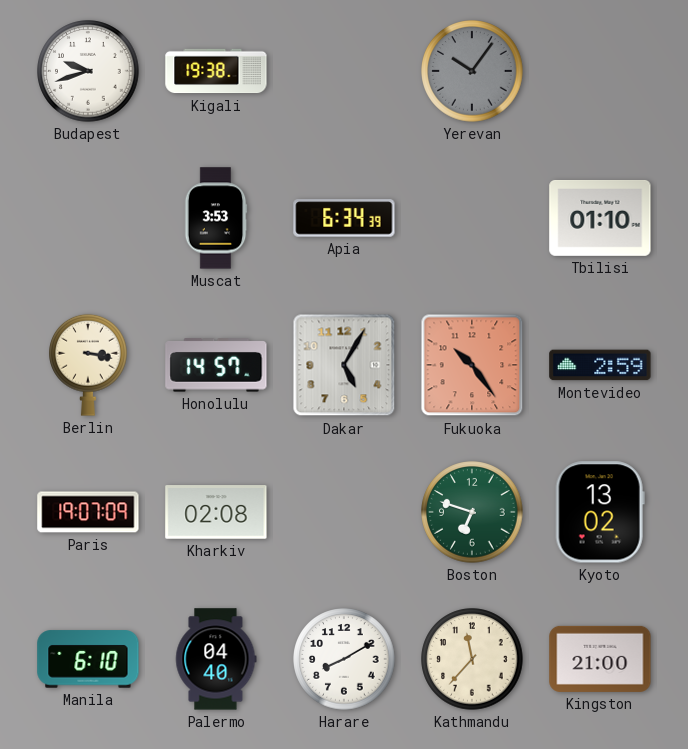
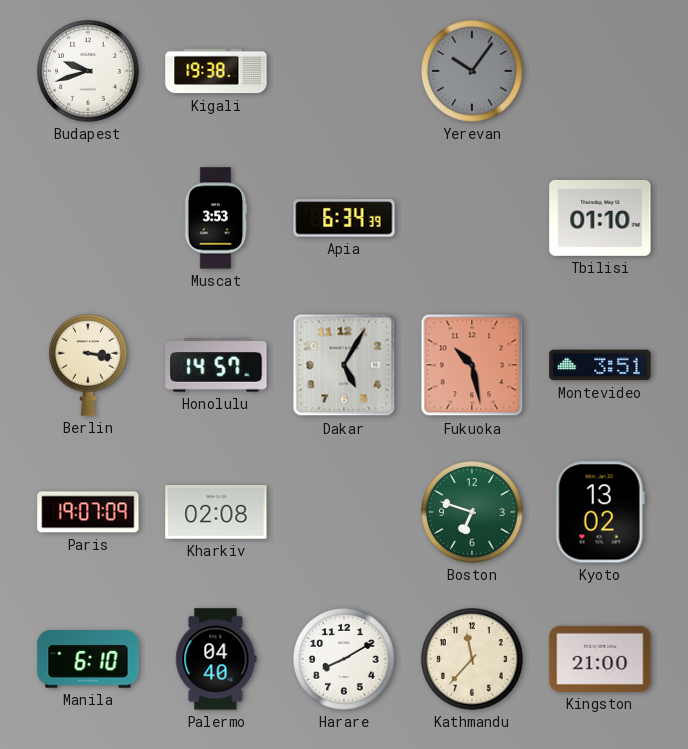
Fukuoka: 10:24 -> 10:28
Montevideo: 2:59 -> 3:51
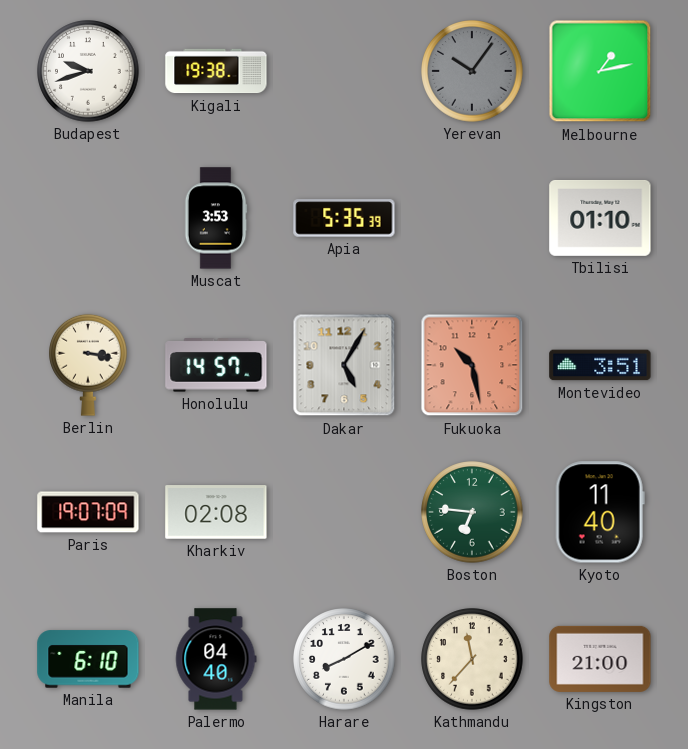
Melbourne: none -> 1:13
Apia: 6:34 -> 5:35
Boston: 6:48 -> 6:46
Kyoto: 13:02 -> 11:40
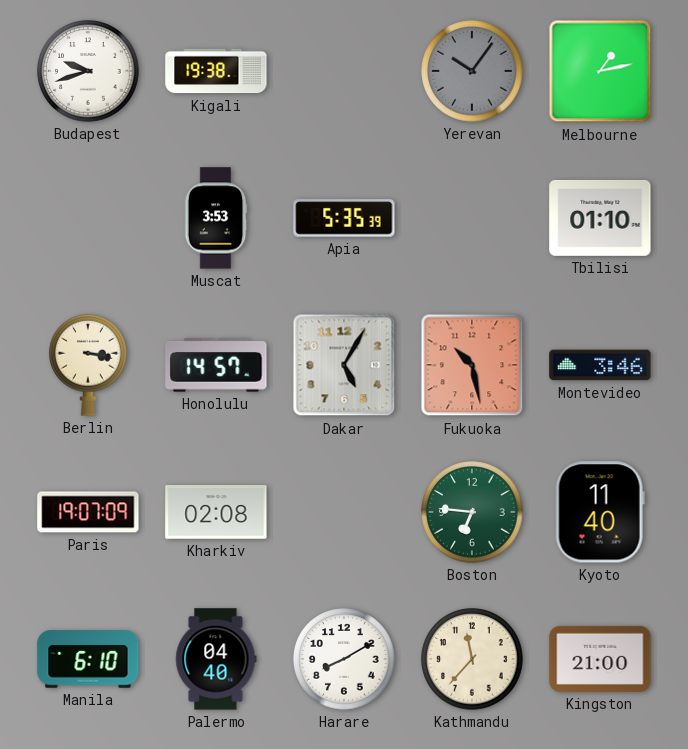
Montevideo: 3:51 -> 3:46
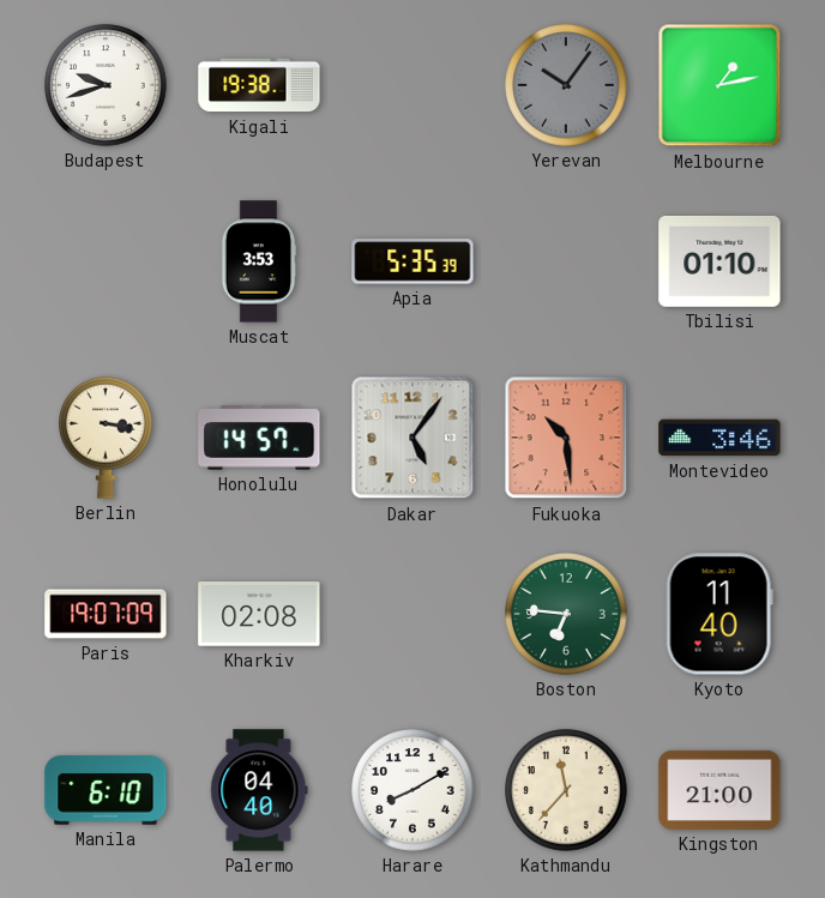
Dakar: 5:05 -> 5:06
Fukuoka: 10:28 -> 10:29
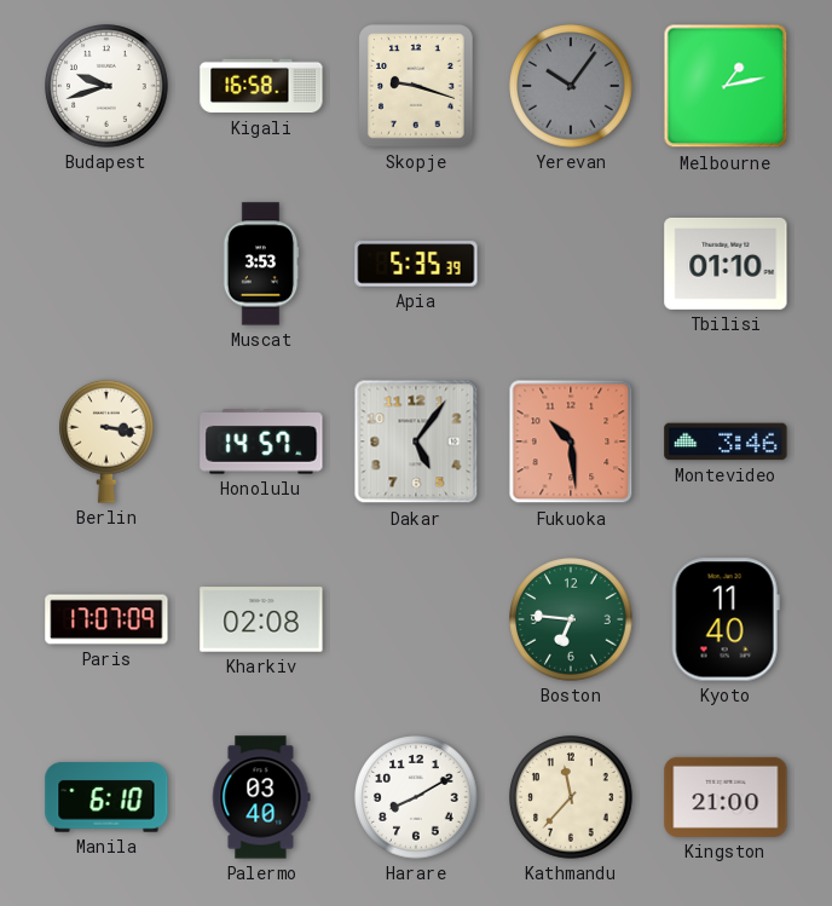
Kigali: 19:38 -> 16:58
Skopje: none -> 9:18
Paris: 19:07 -> 17:07
Palermo: 04:40 -> 03:40
